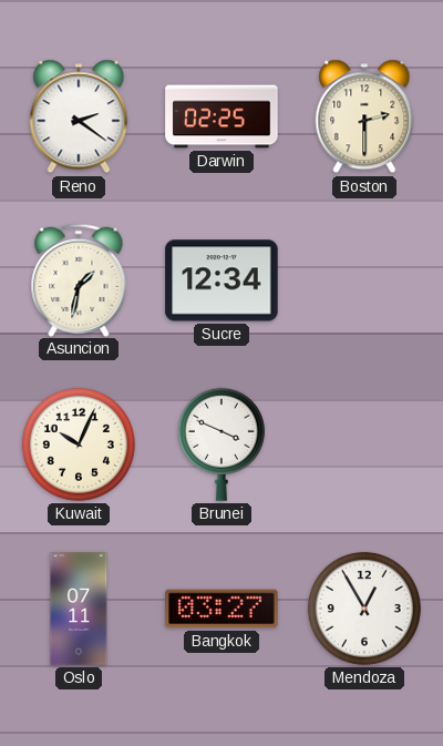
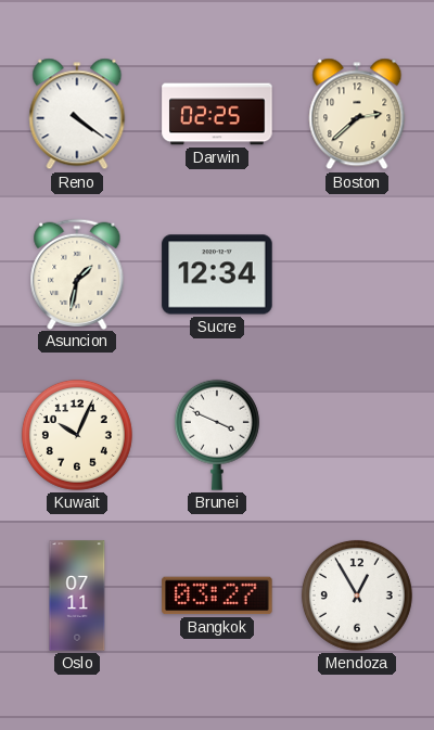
Reno: 2:21 -> 4:21
Boston: 2:30 -> 2:38
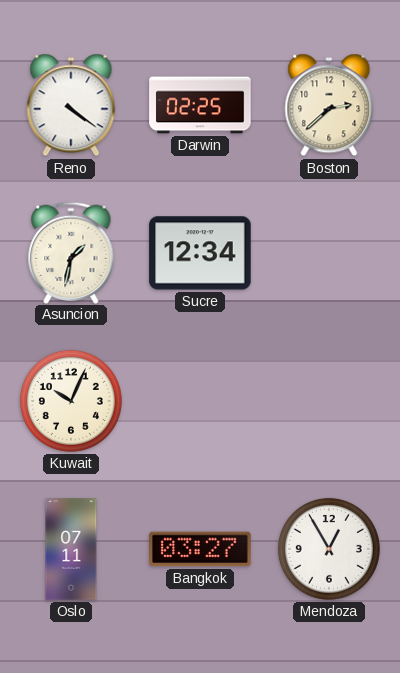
Brunei: 3:49 -> none
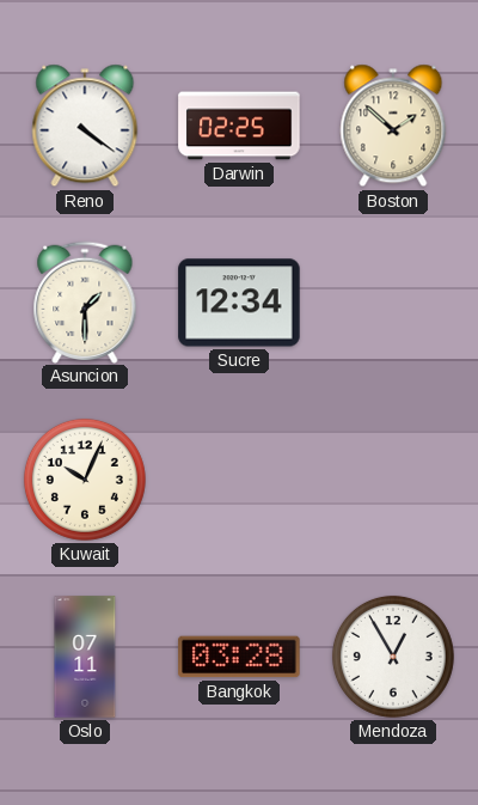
Boston: 2:38 -> 1:52
Asuncion: 1:32 -> 1:30
Bangkok: 03:27 -> 03:28
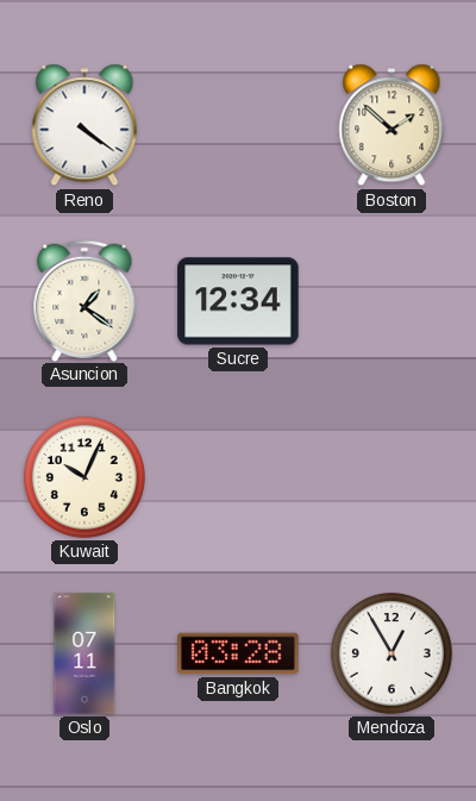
Darwin: 02:25 -> none
Asuncion: 1:30 -> 1:21
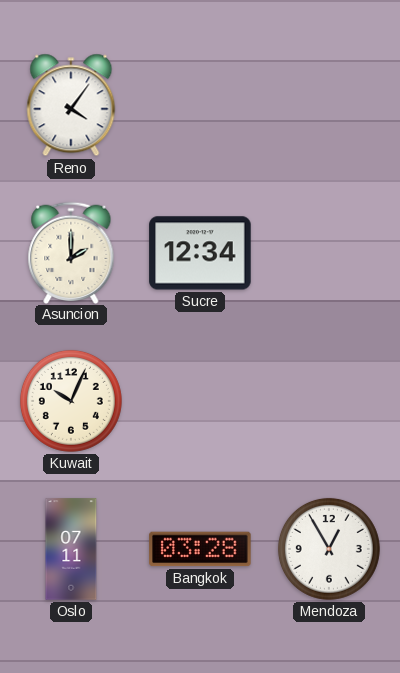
Reno: 4:21 -> 4:06
Boston: 1:52 -> none
Asuncion: 1:21 -> 2:00
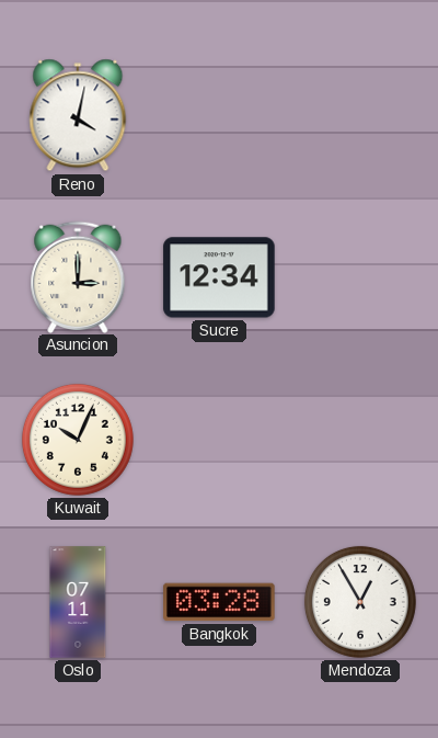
Reno: 4:06 -> 4:02
Asuncion: 2:00 -> 3:00
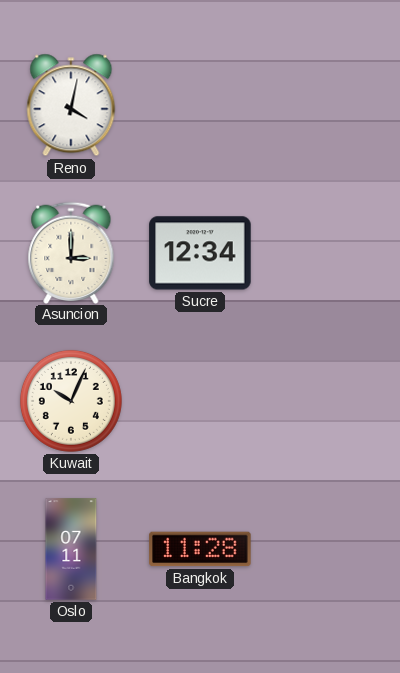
Bangkok: 03:28 -> 11:28
Mendoza: 12:55 -> none
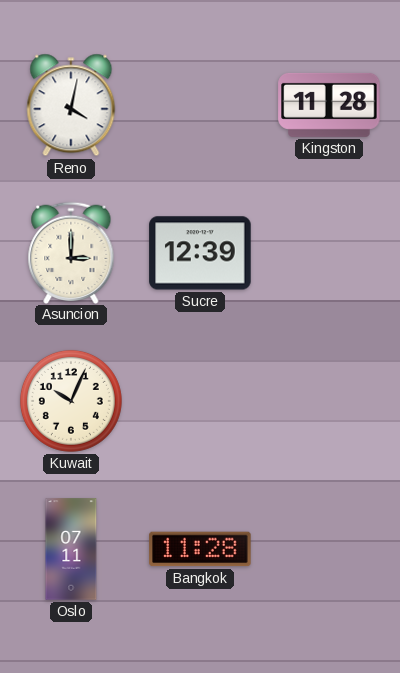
Kingston: none -> 11:28
Sucre: 12:34 -> 12:39
